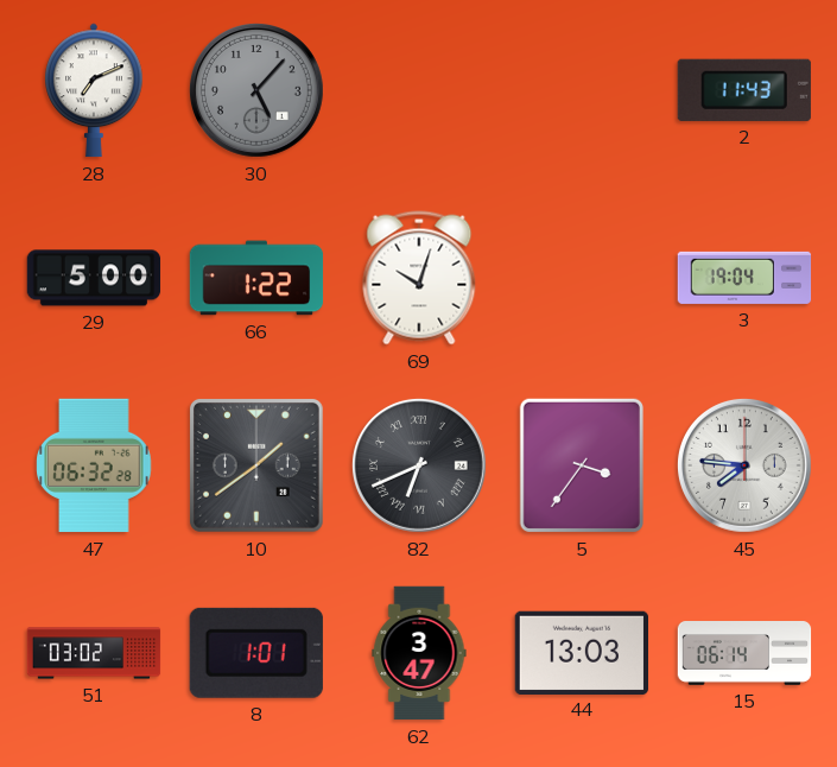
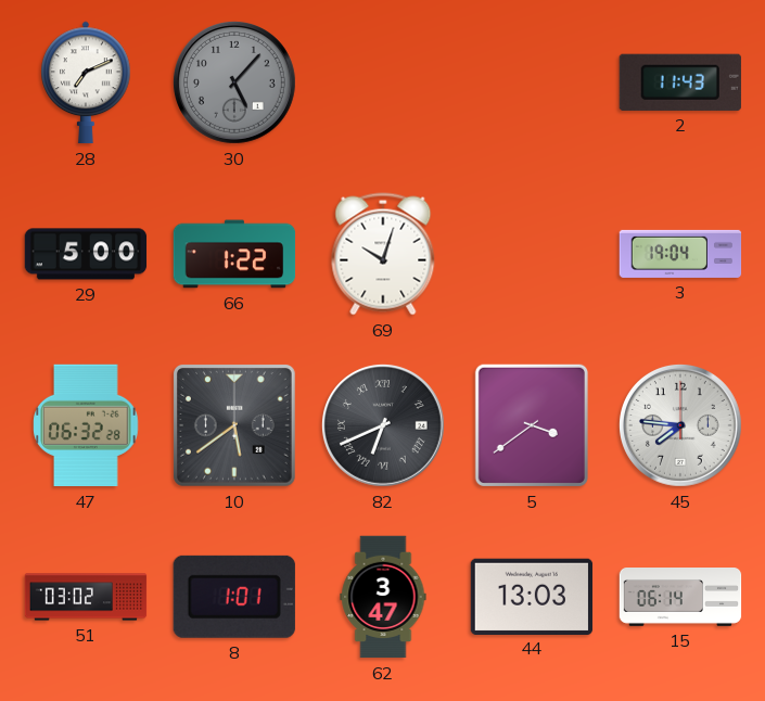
10: 1:39 -> 5:39
5: 3:36 -> 3:39
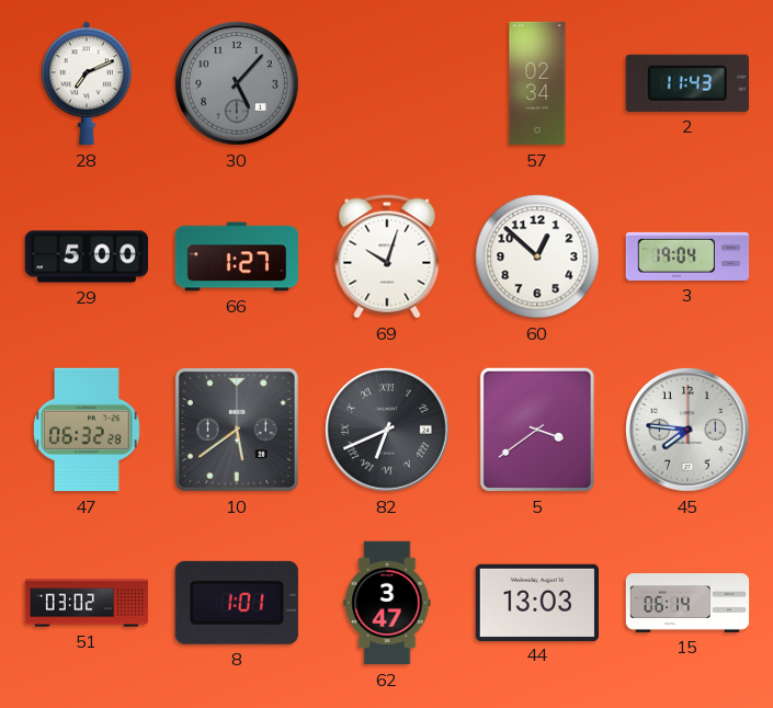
57: none -> 02:34
66: 1:22 -> 1:27
60: none -> 12:52
